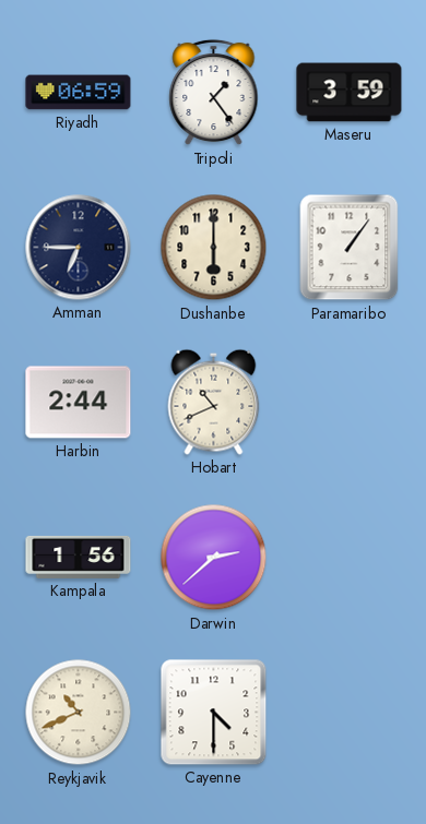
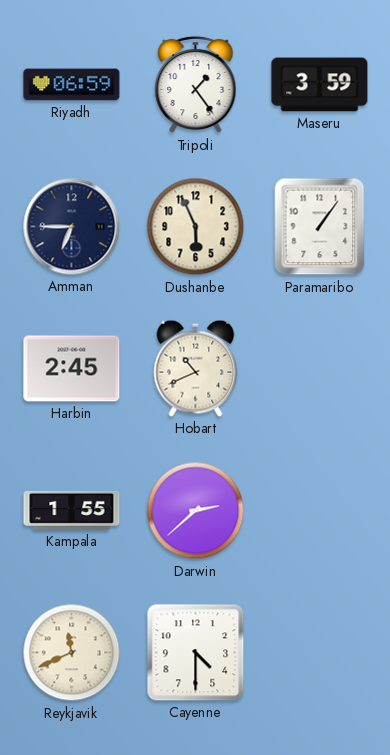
Dushanbe: 6:00 -> 5:56
Harbin: 2:44 -> 2:45
Kampala: 1:56 -> 1:55
Reykjavik: 10:41 -> 11:41
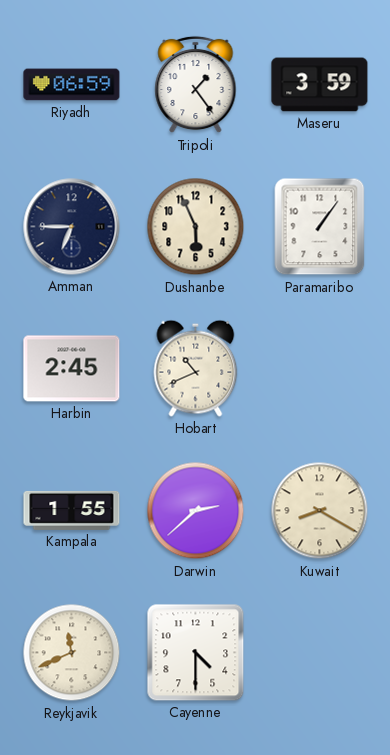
Kuwait: none -> 8:20
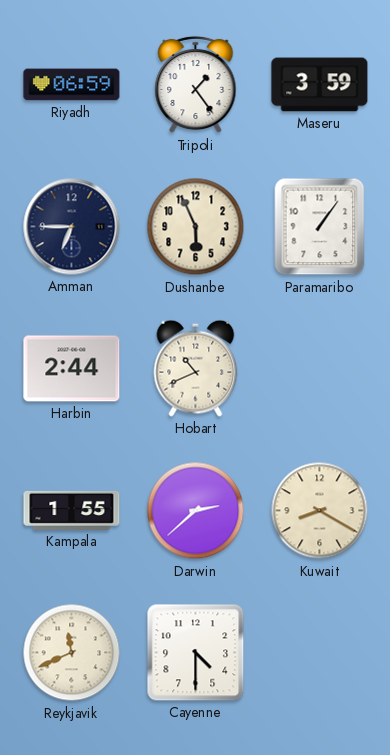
Harbin: 2:45 -> 2:44
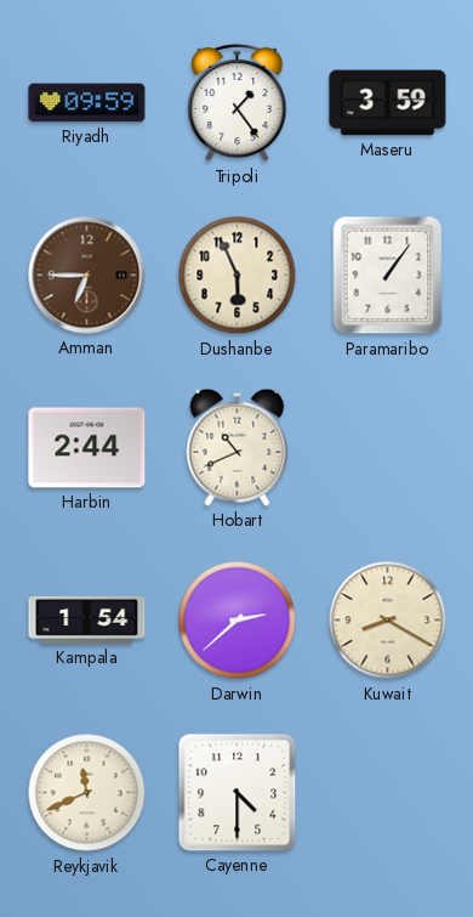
Riyadh: 06:59 -> 09:59
Amman dial: navy -> brown
Kampala: 1:55 -> 1:54
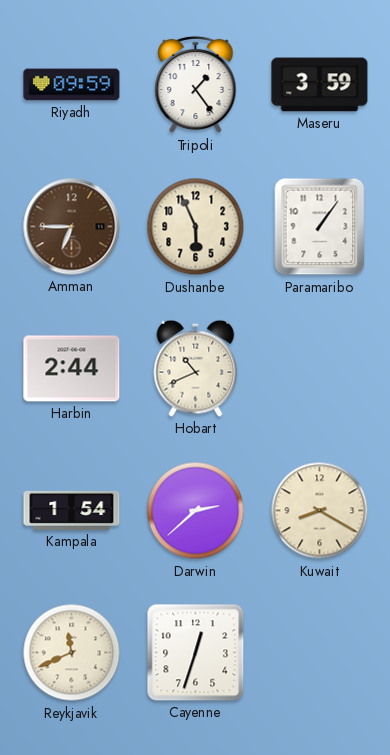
Cayenne: 4:30 -> 12:33
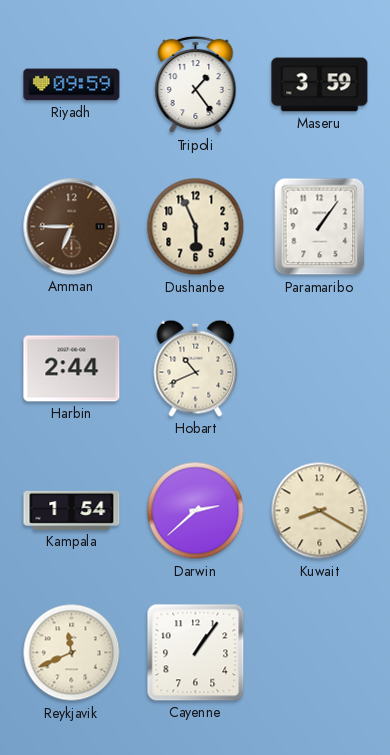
Cayenne: 12:33 -> 1:06
